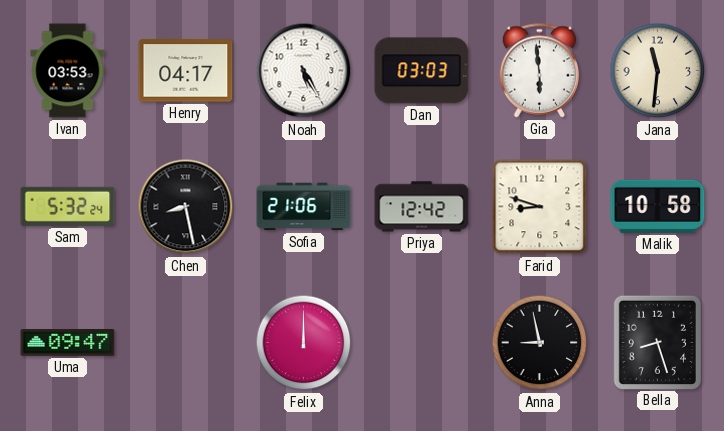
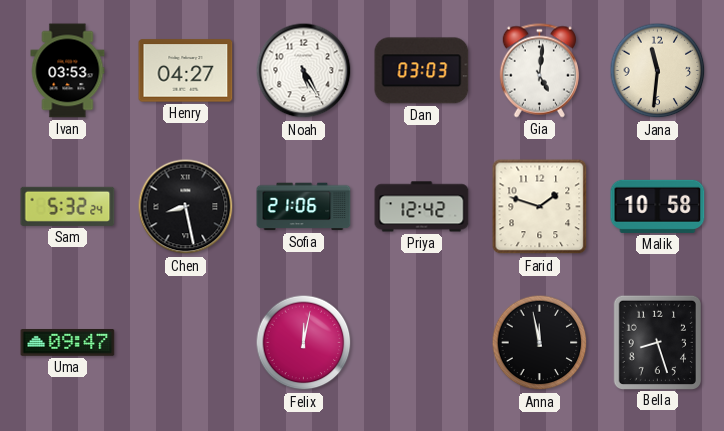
Henry: 04:17 -> 04:27
Gia: 5:59 -> 5:01
Farid: 8:48 -> 1:48
Felix: 12:00 -> 12:02
Anna: 8:58 -> 11:58
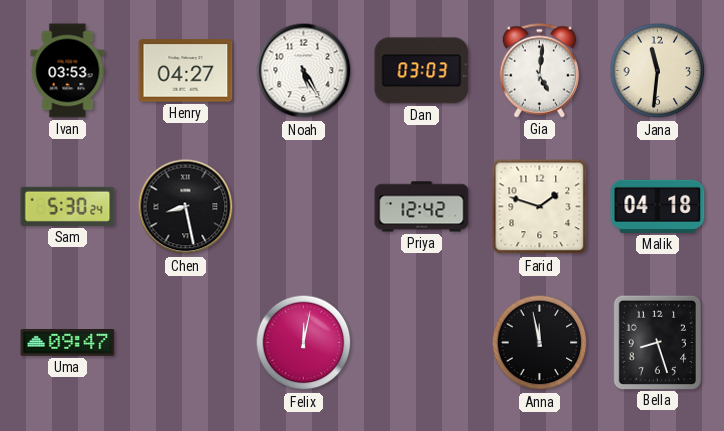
Sam: 5:32 -> 5:30
Sofia: 21:06 -> none
Malik: 10:58 -> 04:18
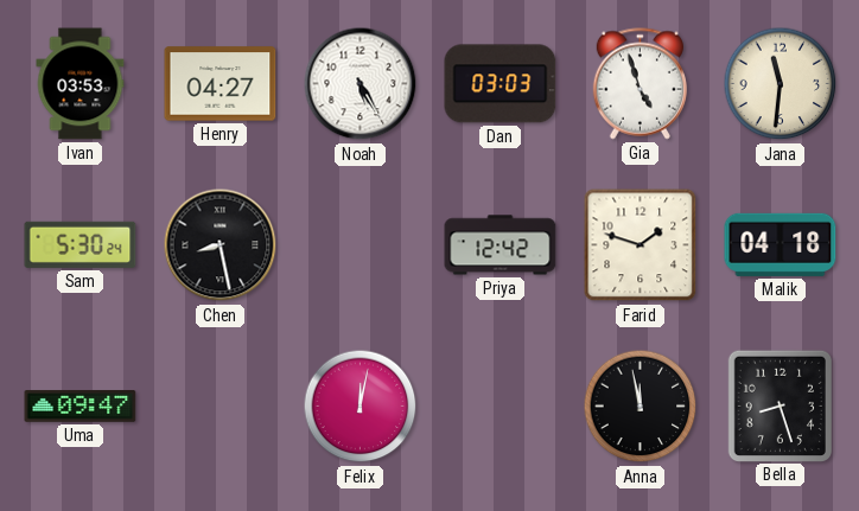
Gia: 5:01 -> 4:57
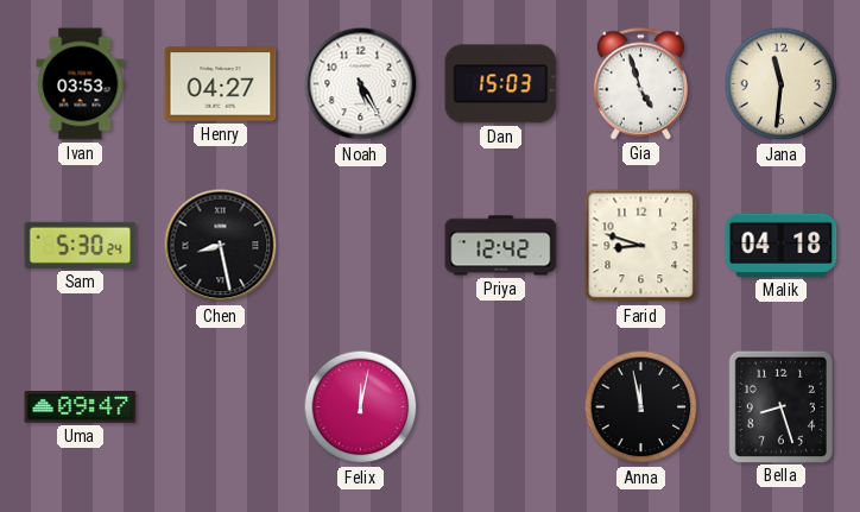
Dan: 03:03 -> 15:03
Farid: 1:48 -> 8:48
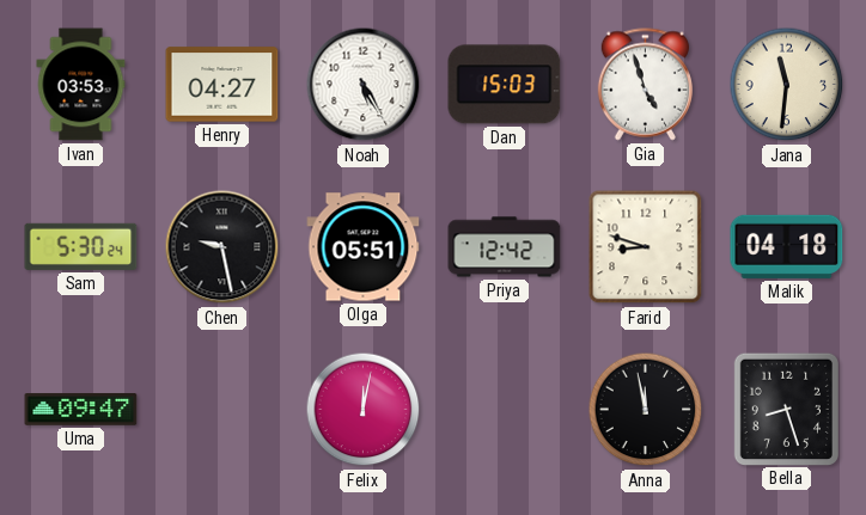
Chen: 8:28 -> 9:28
Olga: none -> 05:51
